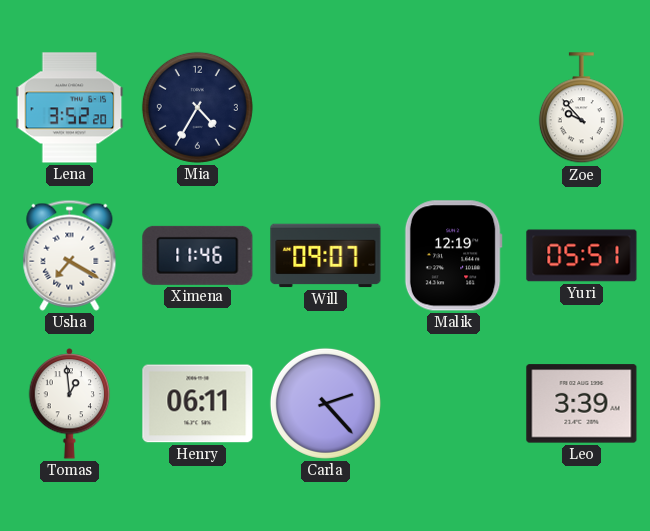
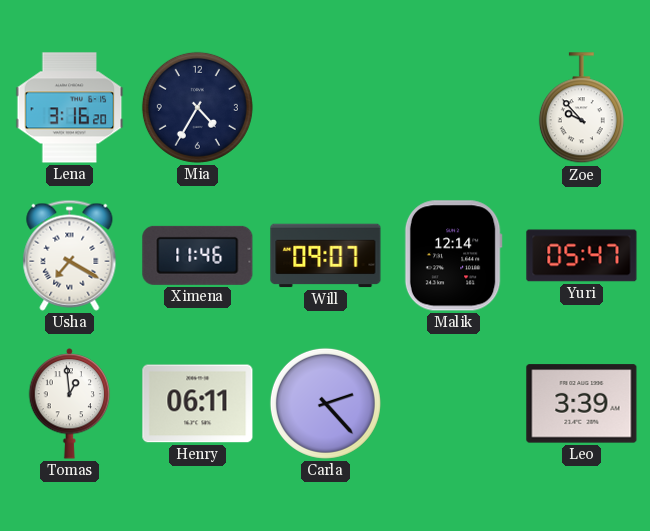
Lena: 3:52 -> 3:16
Malik: 12:19 -> 12:14
Yuri: 05:51 -> 05:47
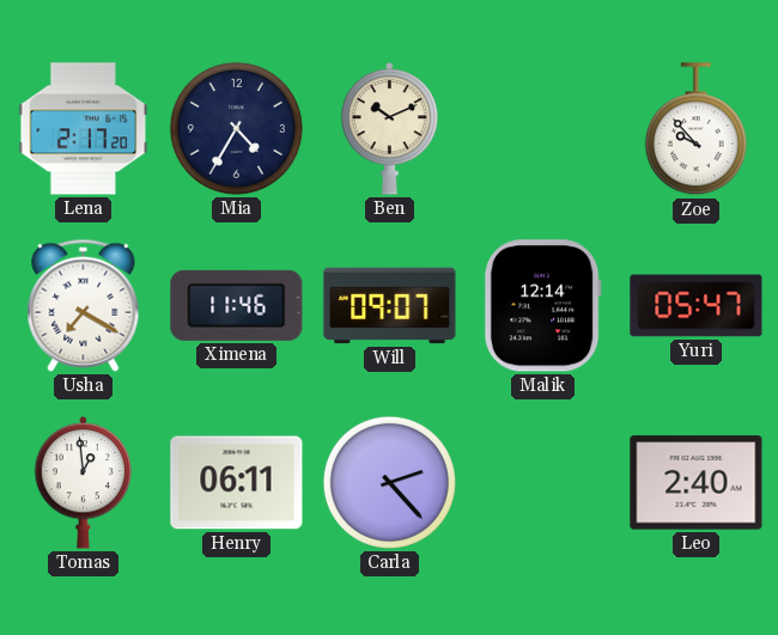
Lena: 3:16 -> 2:17
Ben: none -> 10:11
Leo: 3:39 -> 2:40
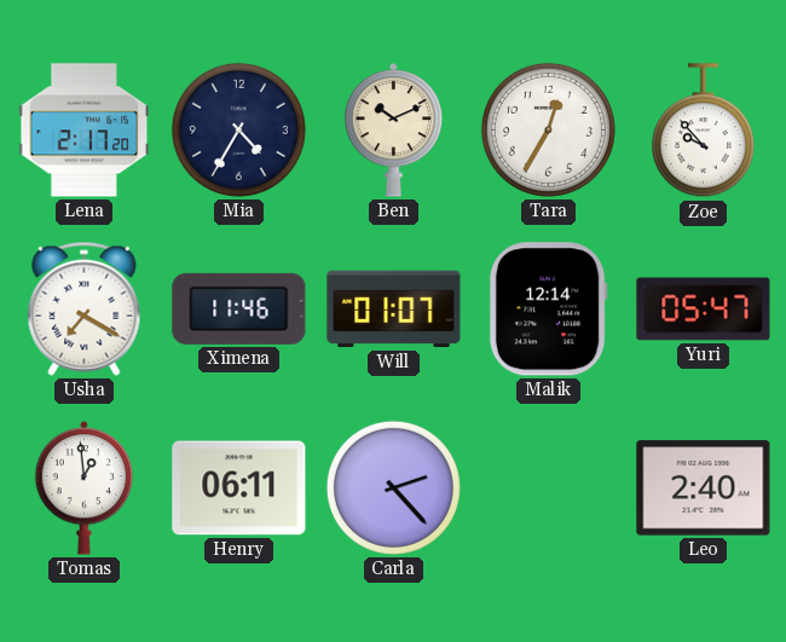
Tara: none -> 12:35
Will: 09:07 -> 01:07
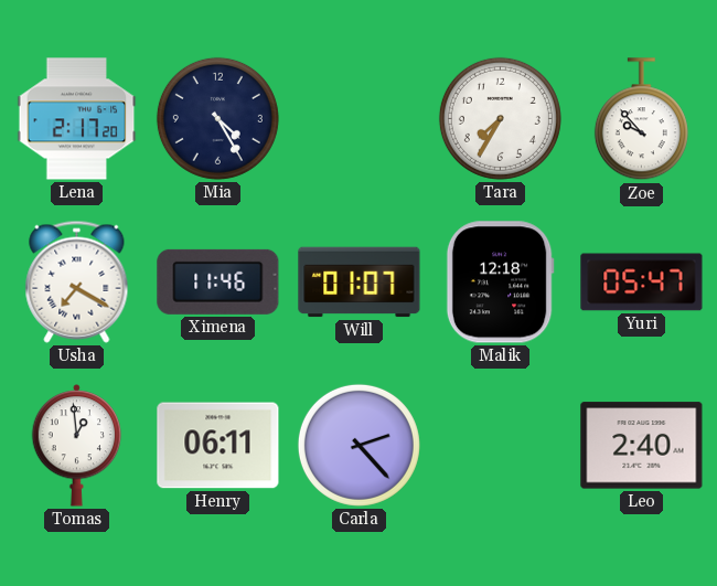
Mia: 4:35 -> 4:25
Ben: 10:11 -> none
Tara: 12:35 -> 7:35
Malik: 12:14 -> 12:18
